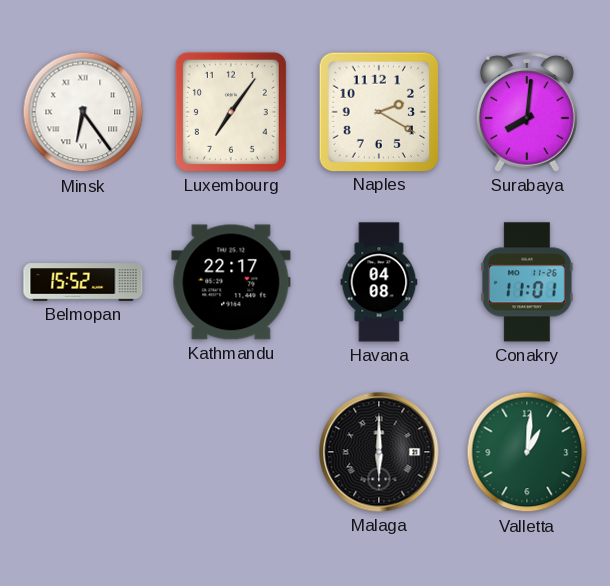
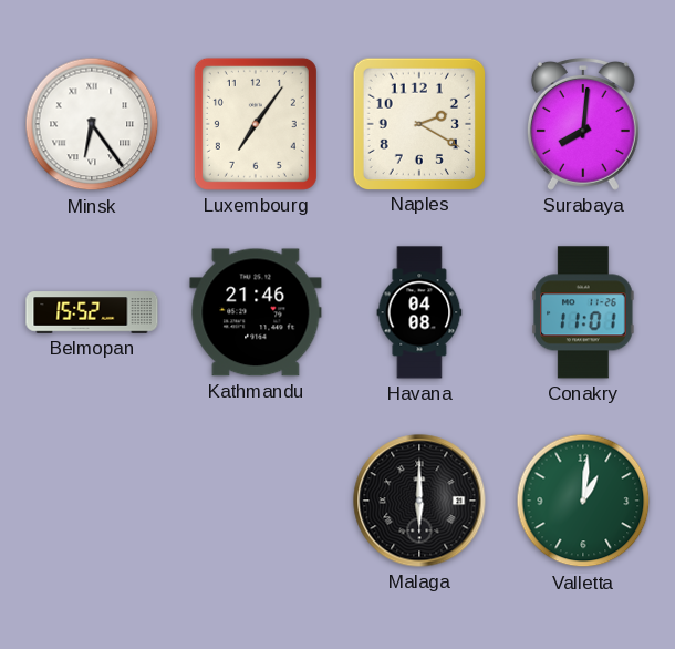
Kathmandu: 22:17 -> 21:46
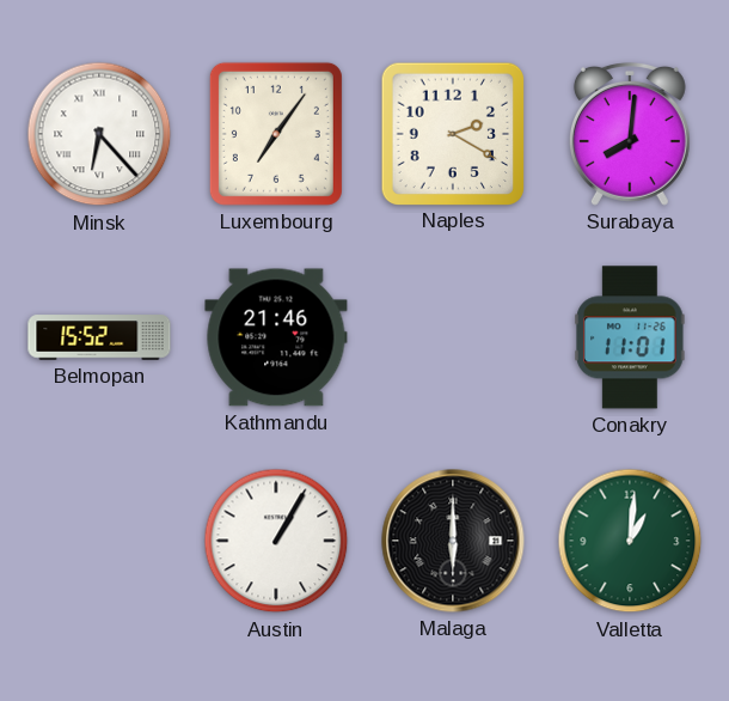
Minsk: 6:24 -> 6:23
Havana: 04:08 -> none
Austin: none -> 1:05
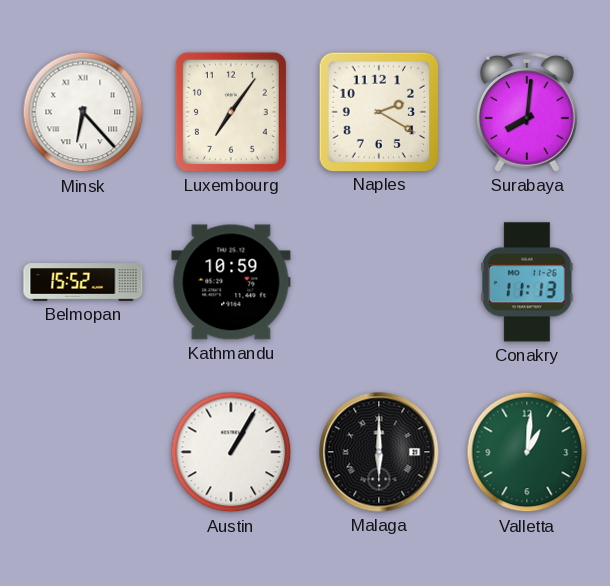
Kathmandu: 21:46 -> 10:59
Conakry: 11:01 -> 11:13
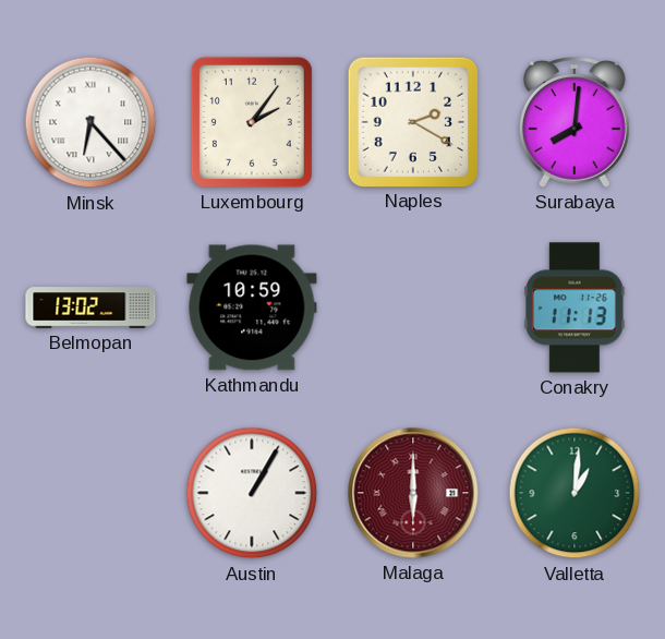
Luxembourg: 7:06 -> 2:06
Belmopan: 15:52 -> 13:02
Malaga dial: black -> burgundy
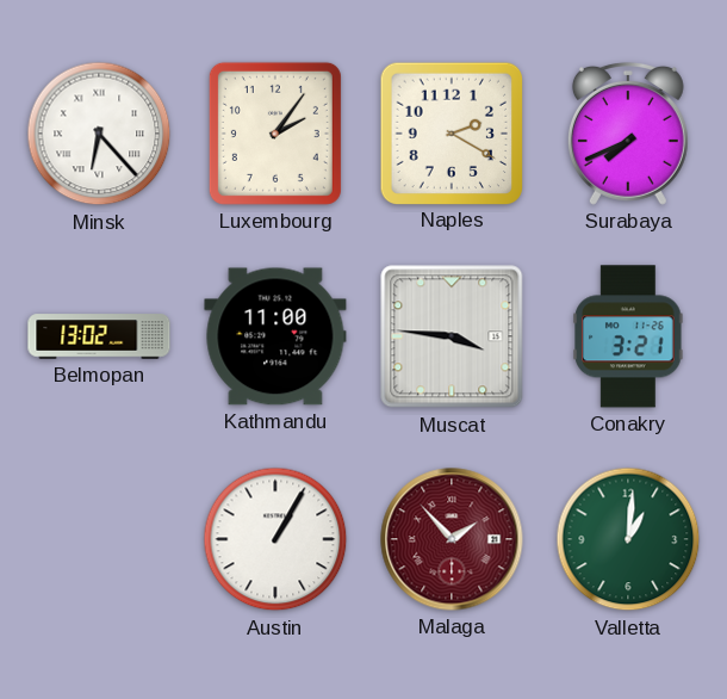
Surabaya: 8:01 -> 7:41
Kathmandu: 10:59 -> 11:00
Muscat: none -> 3:46
Conakry: 11:13 -> 3:21
Malaga: 6:00 -> 1:53
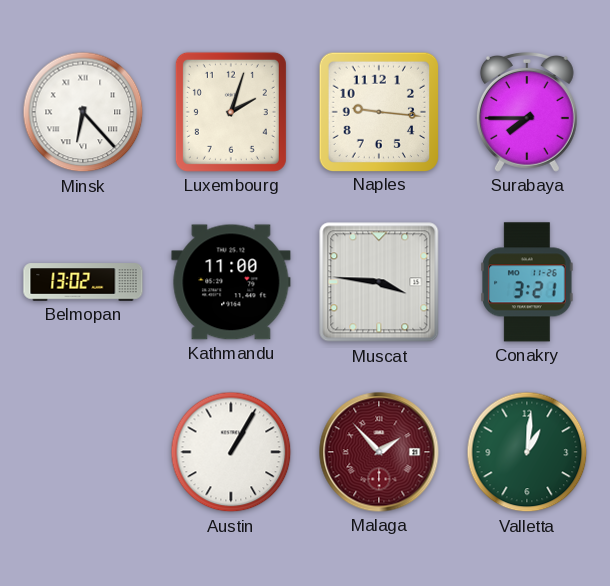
Luxembourg: 2:06 -> 2:03
Naples: 2:20 -> 9:16
Surabaya: 7:41 -> 7:45
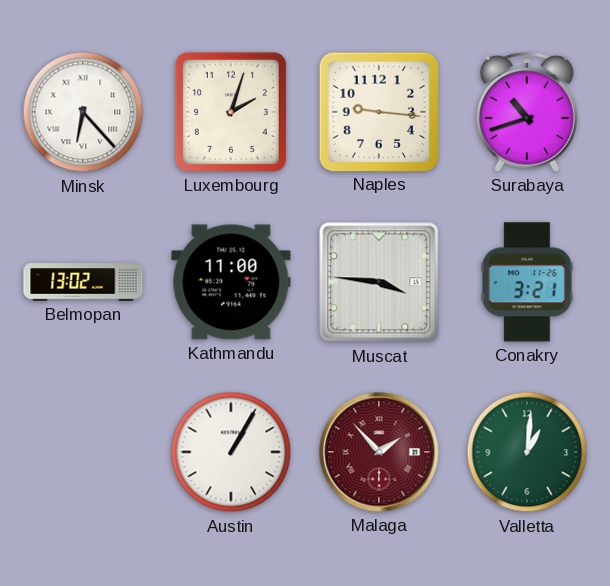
Surabaya: 7:45 -> 10:42
